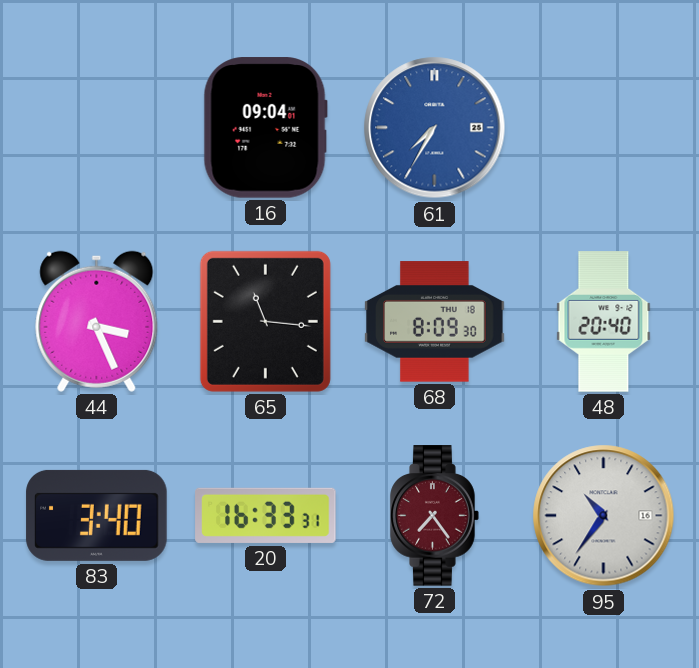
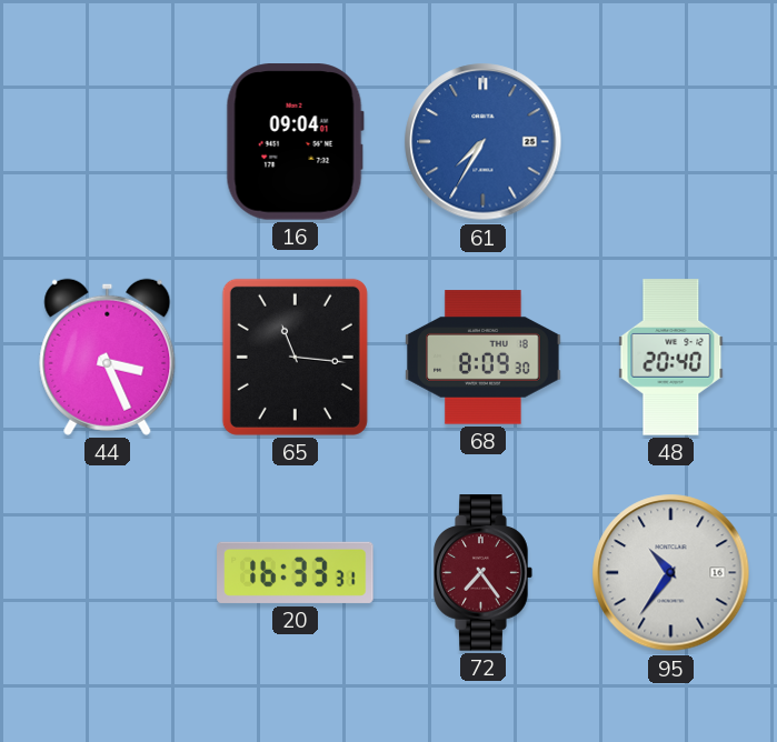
83: 3:40 -> none
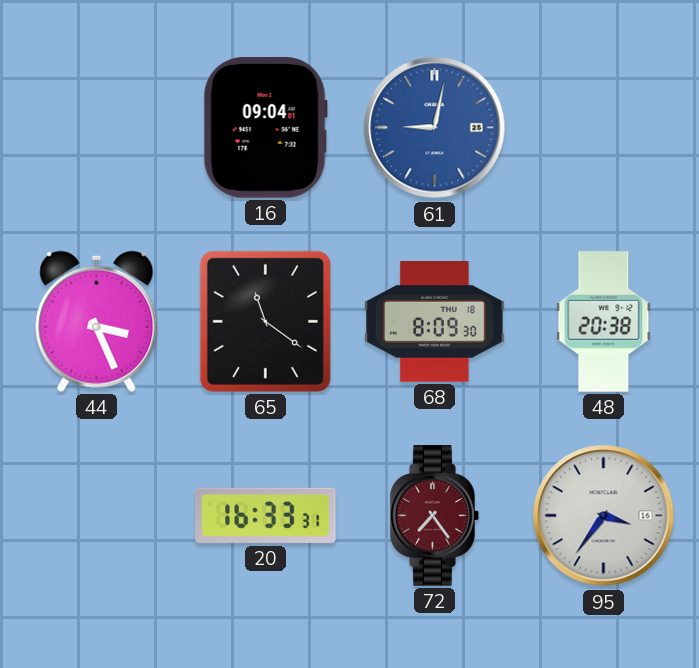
61: 7:35 -> 9:02
65: 11:16 -> 11:21
48: 20:40 -> 20:38
95: 10:36 -> 3:36
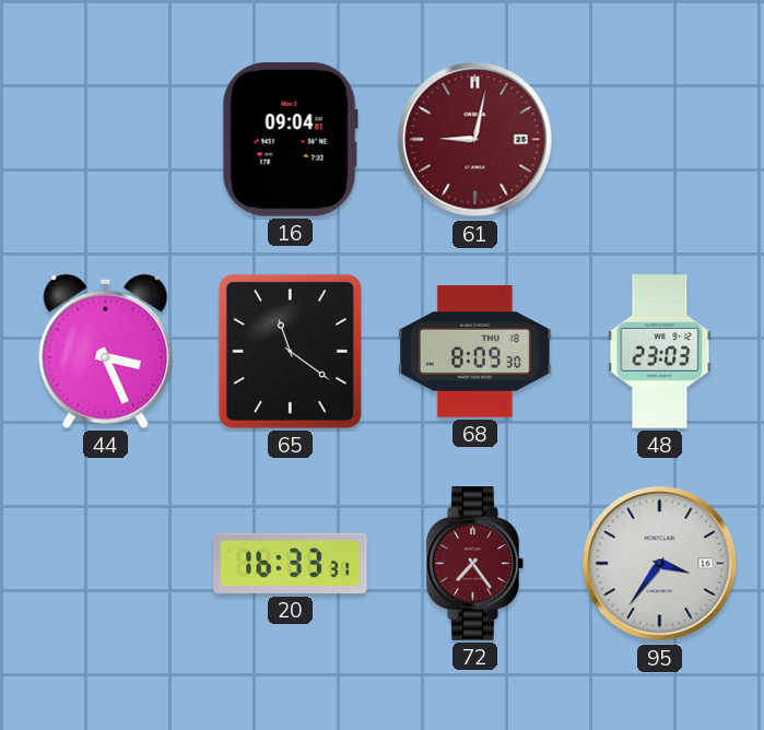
61 dial: blue -> burgundy
48: 20:38 -> 23:03
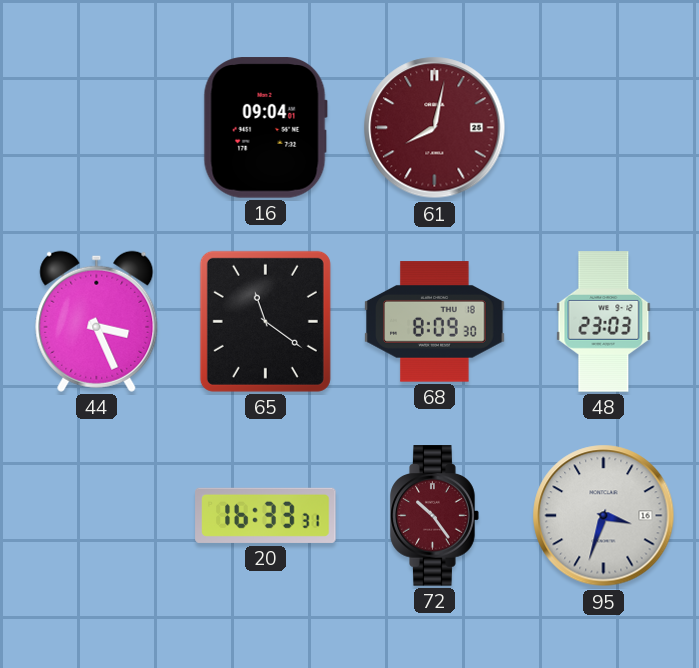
61: 9:02 -> 8:02
72: 7:24 -> 10:24
95: 3:36 -> 3:33
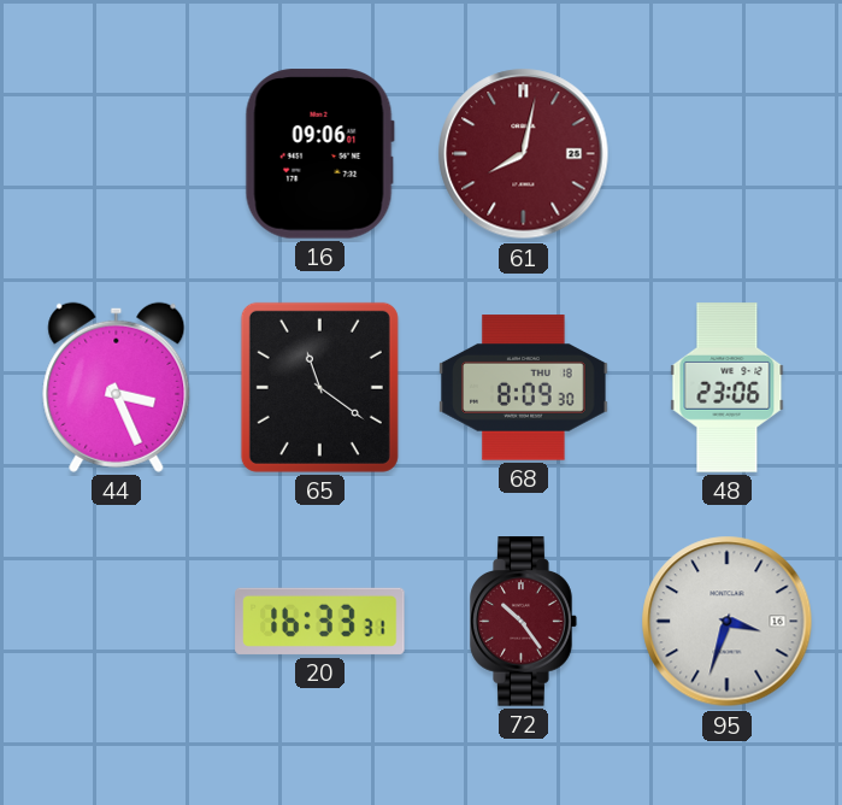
16: 09:04 -> 09:06
48: 23:03 -> 23:06
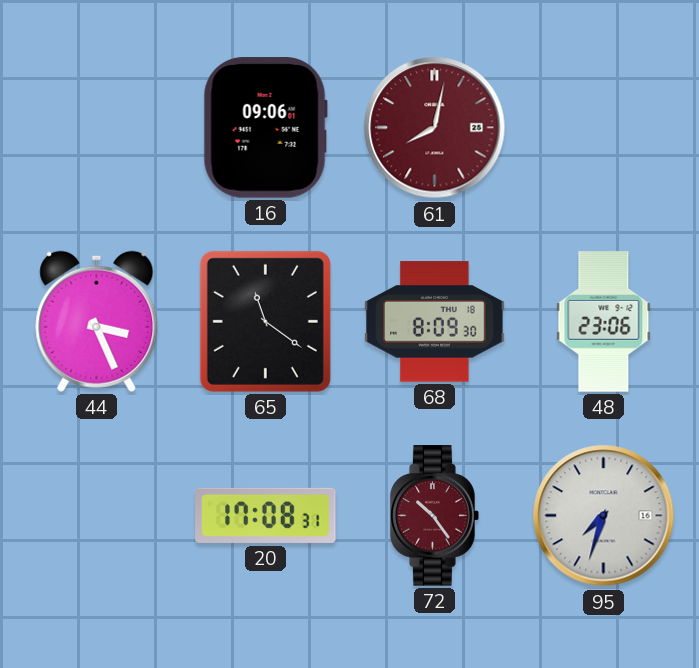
20: 16:33 -> 17:08
95: 3:33 -> 7:33
